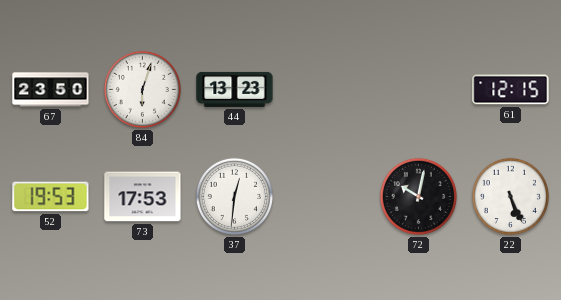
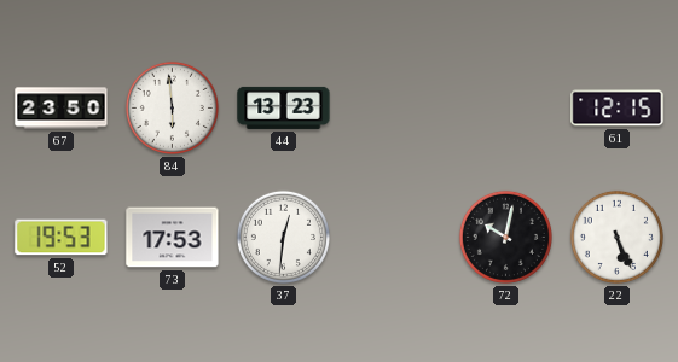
84: 6:03 -> 5:59
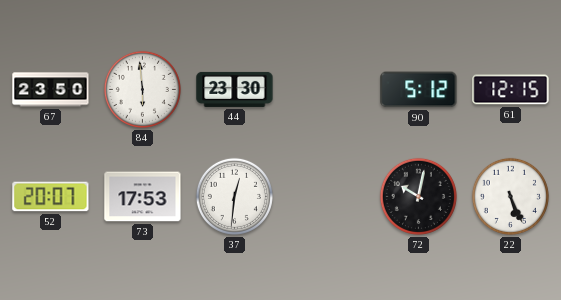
44: 13:23 -> 23:30
90: none -> 5:12
52: 19:53 -> 20:07
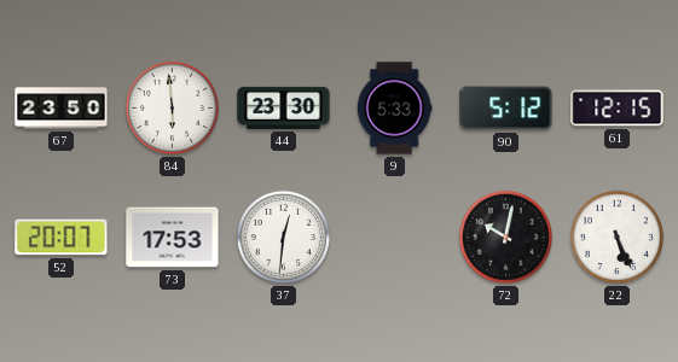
9: none -> 5:33
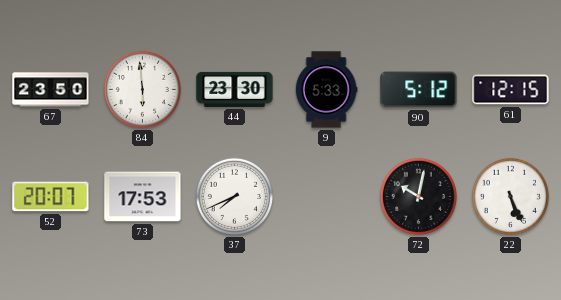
37: 12:31 -> 7:41
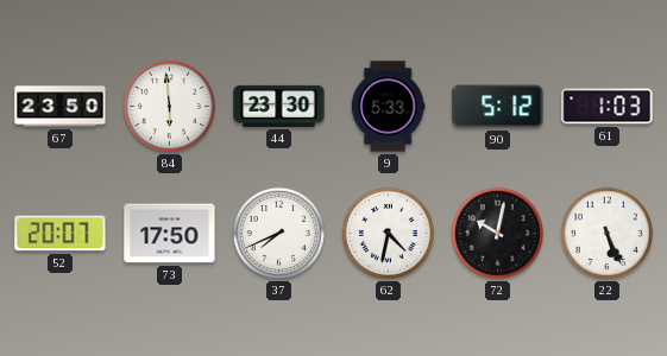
61: 12:15 -> 1:03
73: 17:53 -> 17:50
62: none -> 4:32
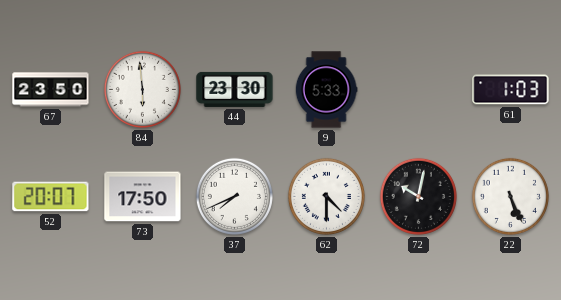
90: 5:12 -> none
62: 4:32 -> 4:30
